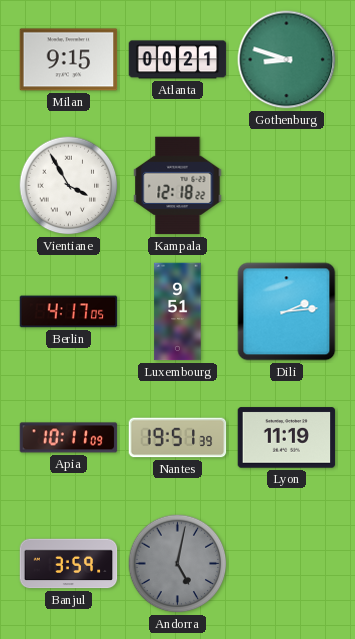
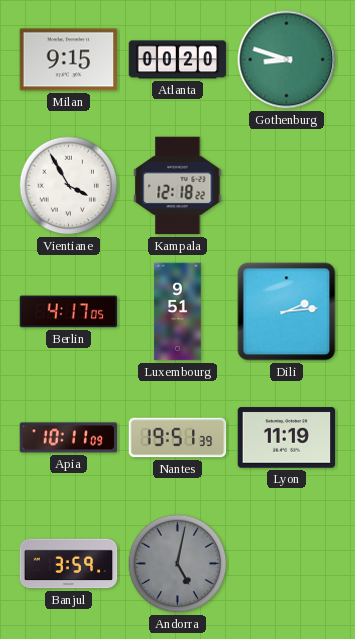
Atlanta: 00:21 -> 00:20
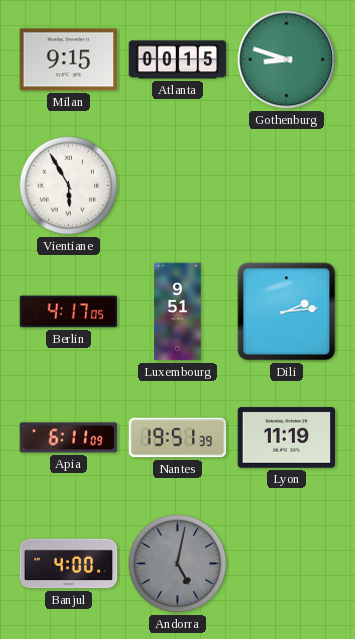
Atlanta: 00:20 -> 00:15
Vientiane: 3:55 -> 5:55
Kampala: 12:18 -> none
Apia: 10:11 -> 6:11
Banjul: 3:59 -> 4:00
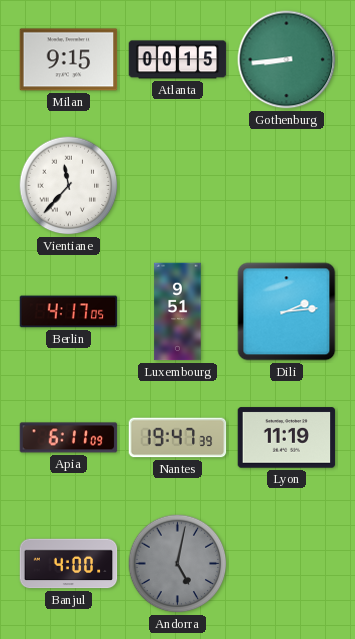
Gothenburg: 8:48 -> 8:44
Vientiane: 5:55 -> 11:37
Nantes: 19:51 -> 19:47
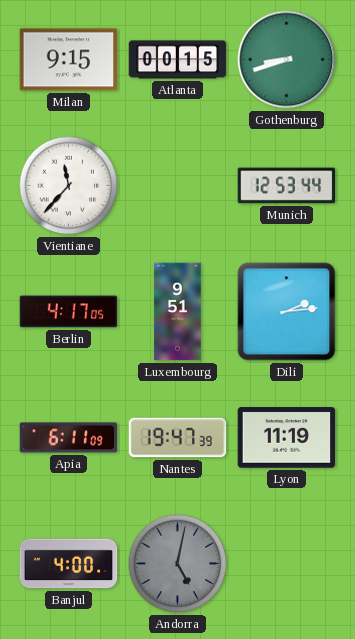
Gothenburg: 8:44 -> 8:42
Munich: none -> 12:53
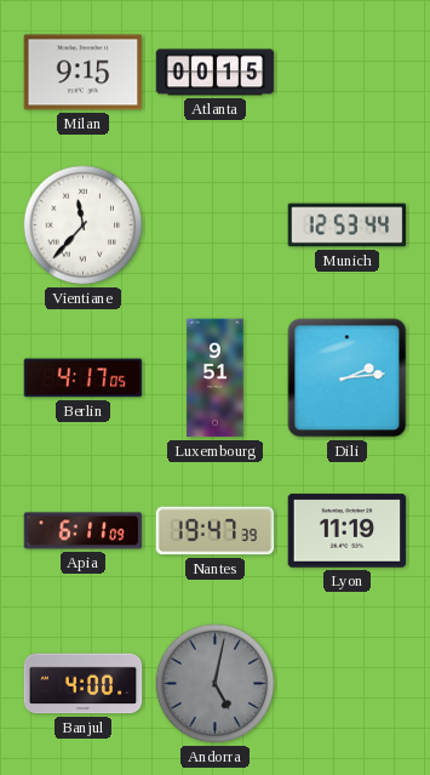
Gothenburg: 8:42 -> none
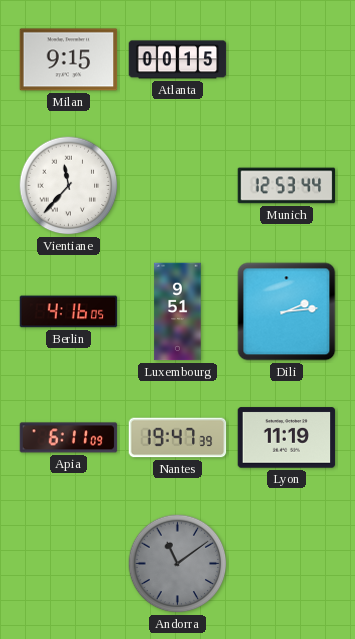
Berlin: 4:17 -> 4:16
Banjul: 4:00 -> none
Andorra: 5:02 -> 11:09
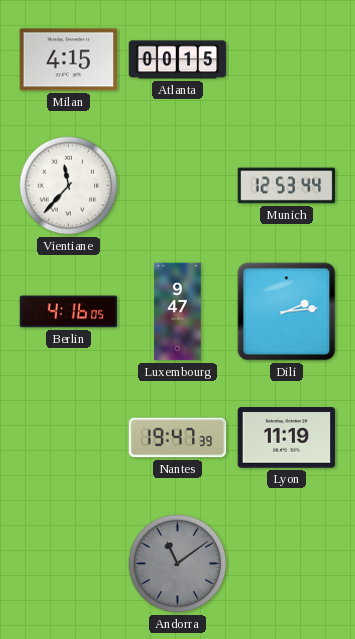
Milan: 9:15 -> 4:15
Luxembourg: 9:51 -> 9:47
Apia: 6:11 -> none
